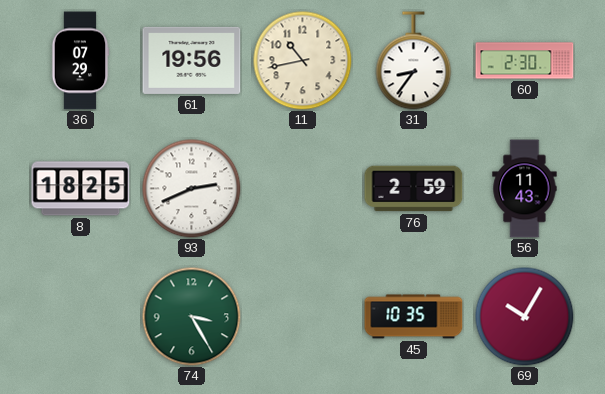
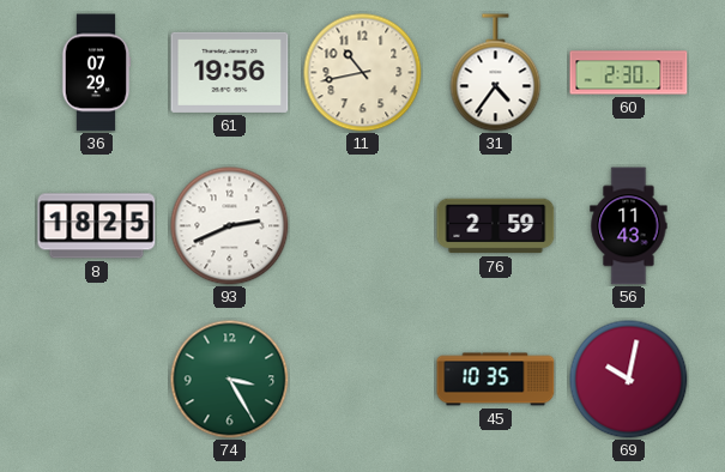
31: 8:36 -> 4:36
69: 10:05 -> 10:02
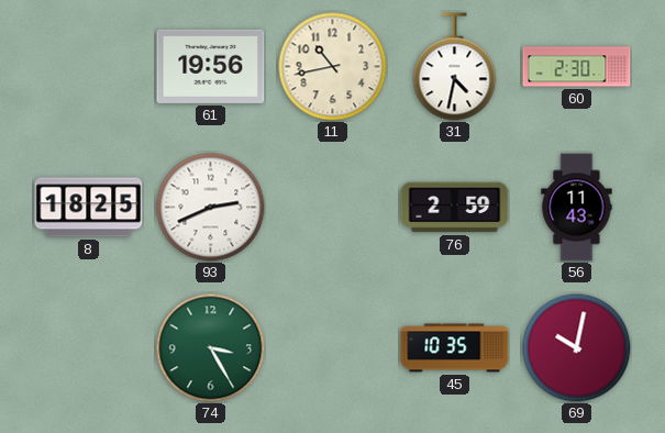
36: 07:29 -> none
31: 4:36 -> 4:32
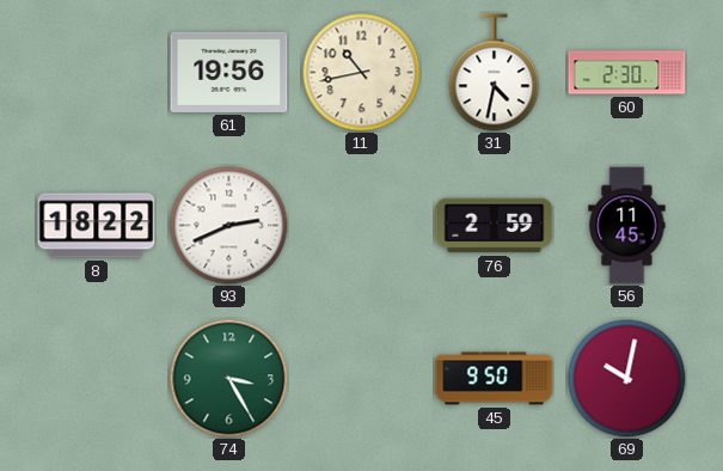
8: 18:25 -> 18:22
56: 11:43 -> 11:45
45: 10:35 -> 9:50
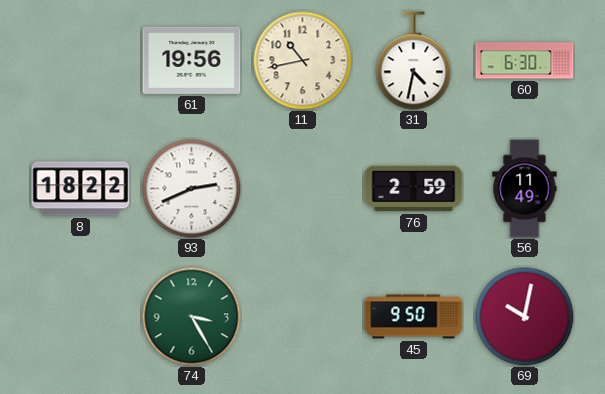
60: 2:30 -> 6:30
56: 11:45 -> 11:49
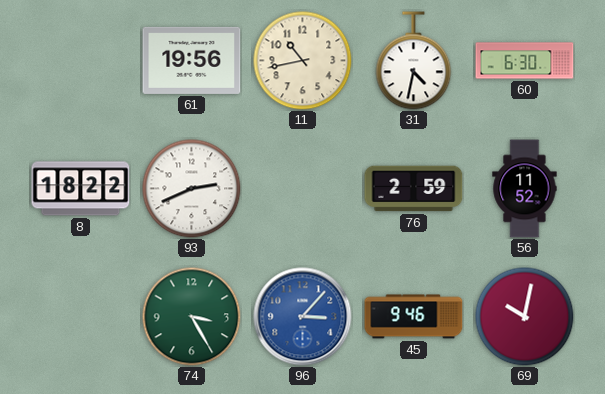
56: 11:49 -> 11:52
96: none -> 3:07
45: 9:50 -> 9:46
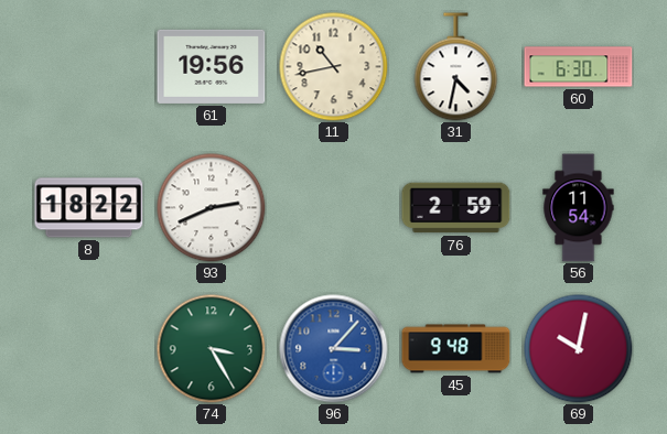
56: 11:52 -> 11:54
45: 9:46 -> 9:48
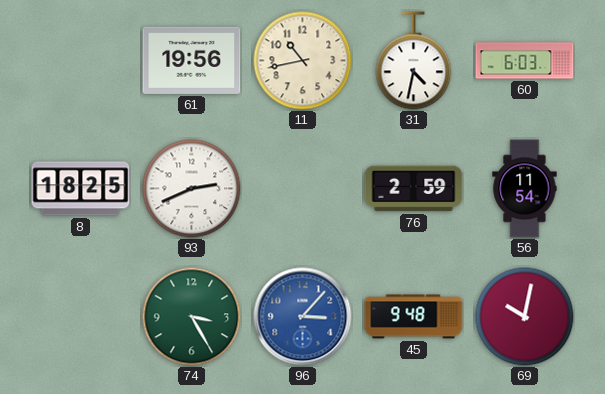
60: 6:30 -> 6:03
8: 18:22 -> 18:25
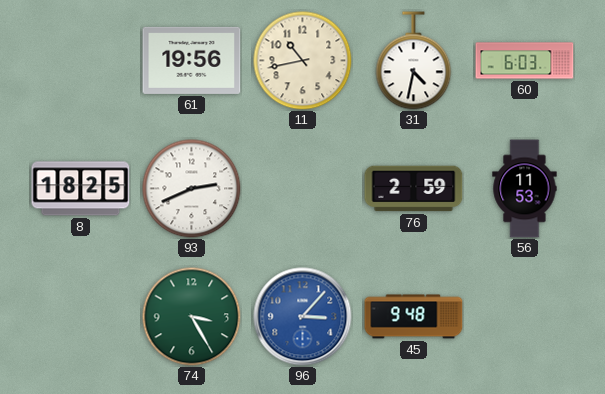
56: 11:54 -> 11:53
69: 10:02 -> none
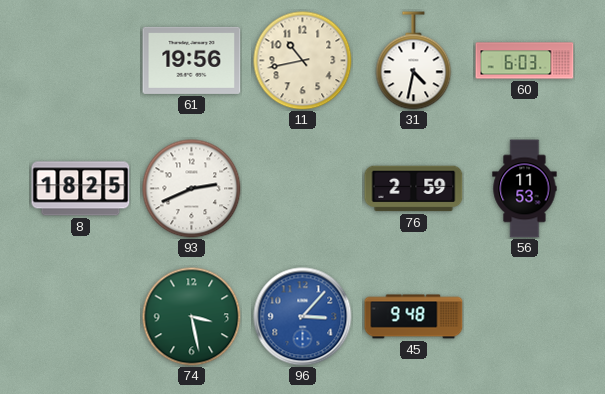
74: 3:25 -> 3:28
